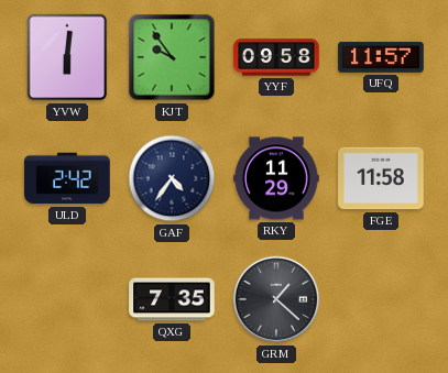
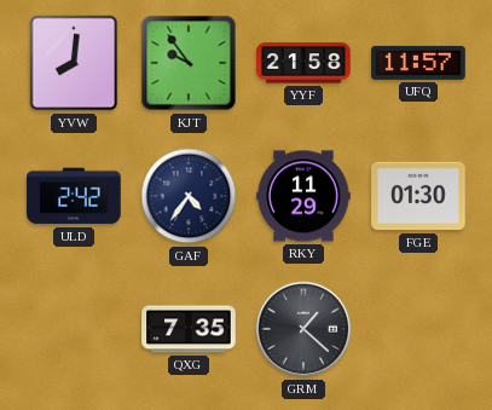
YVW: 6:01 -> 8:01
YYF: 09:58 -> 21:58
FGE: 11:58 -> 01:30
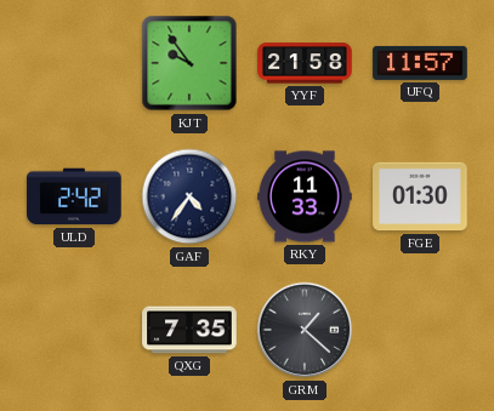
YVW: 8:01 -> none
RKY: 11:29 -> 11:33
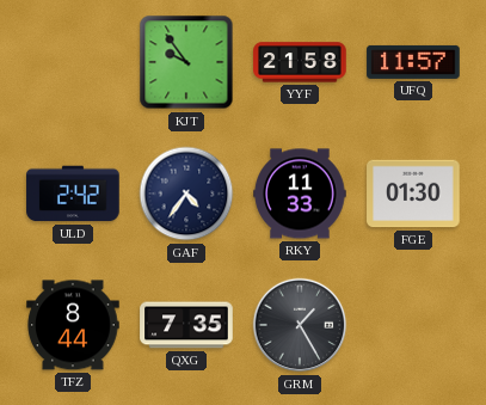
TFZ: none -> 8:44
GRM: 1:22 -> 1:25
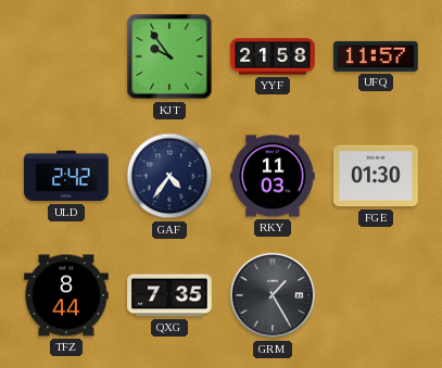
RKY: 11:33 -> 11:03
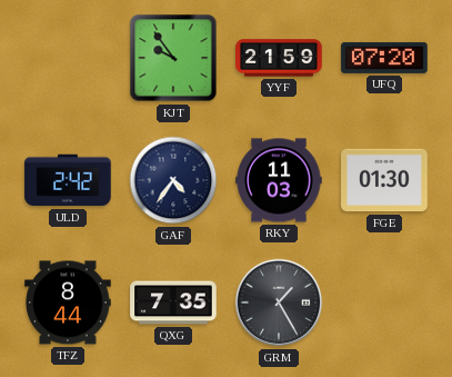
YYF: 21:58 -> 21:59
UFQ: 11:57 -> 07:20
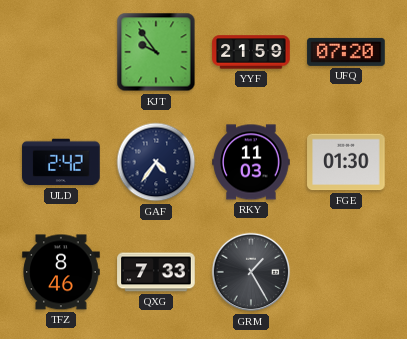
TFZ: 8:44 -> 8:46
QXG: 7:35 -> 7:33
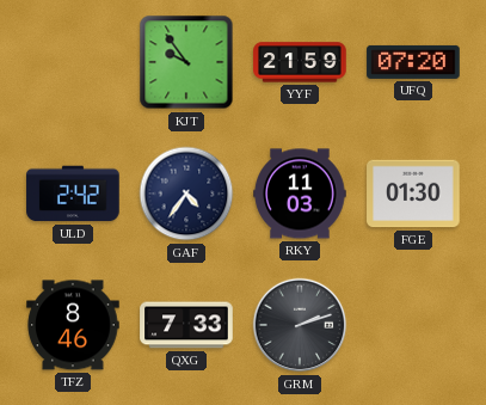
GRM: 1:25 -> 2:12
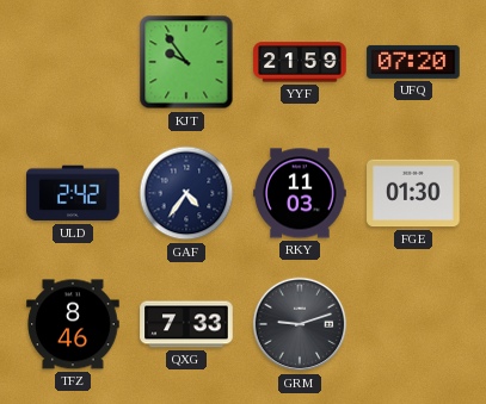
GRM: 2:12 -> 9:12
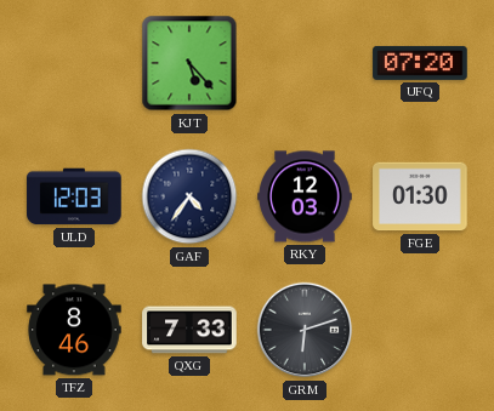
KJT: 9:54 -> 5:23
YYF: 21:59 -> none
ULD: 2:42 -> 12:03
RKY: 11:03 -> 12:03
GRM: 9:12 -> 6:12
